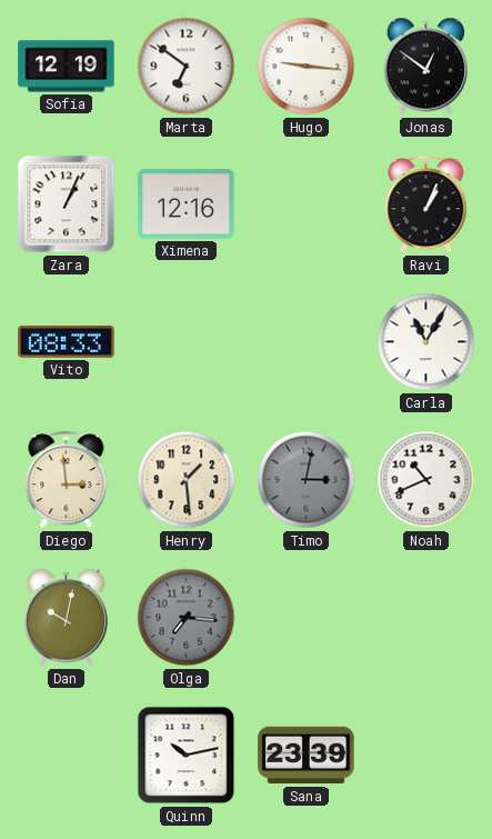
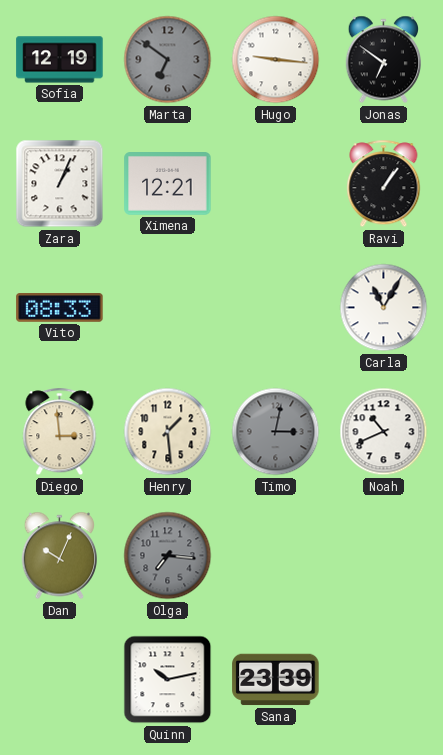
Marta dial: white -> grey
Jonas: 12:51 -> 6:51
Ximena: 12:16 -> 12:21
Ravi: 1:04 -> 1:06
Dan: 10:02 -> 10:04
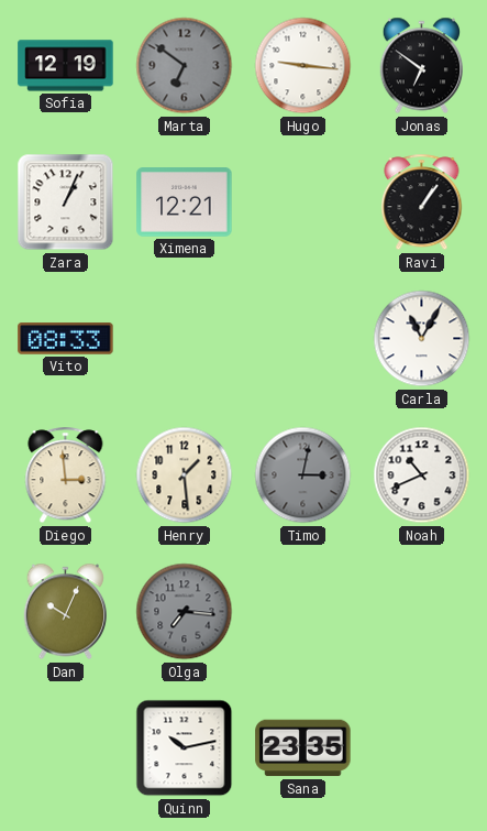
Sana: 23:39 -> 23:35
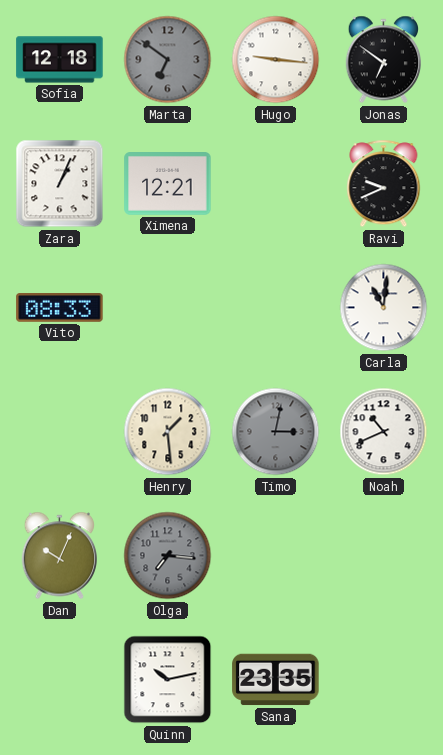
Sofia: 12:19 -> 12:18
Ravi: 1:06 -> 9:41
Carla: 11:05 -> 11:01
Diego: 2:59 -> none
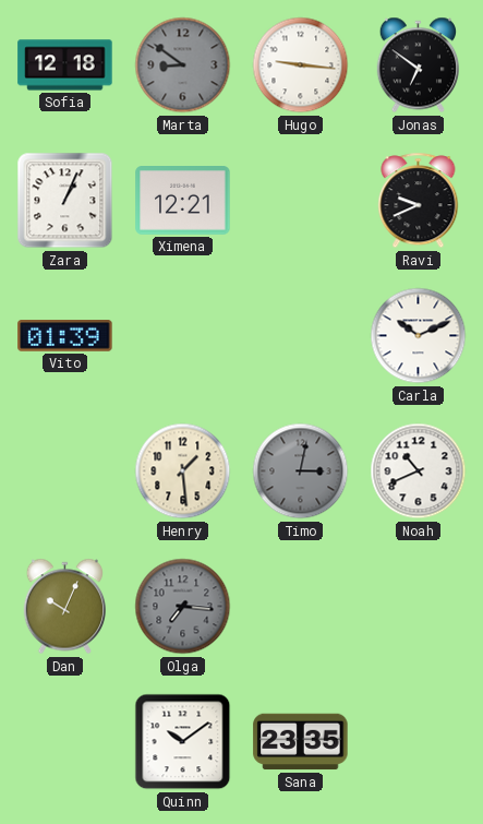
Marta: 6:51 -> 8:51
Vito: 08:33 -> 01:39
Carla: 11:01 -> 10:11
Quinn: 10:13 -> 10:09
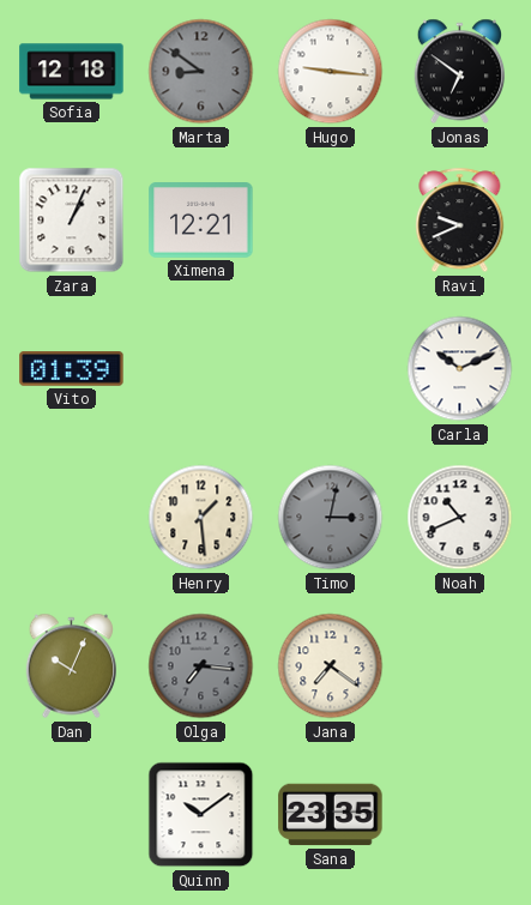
Jana: none -> 7:21
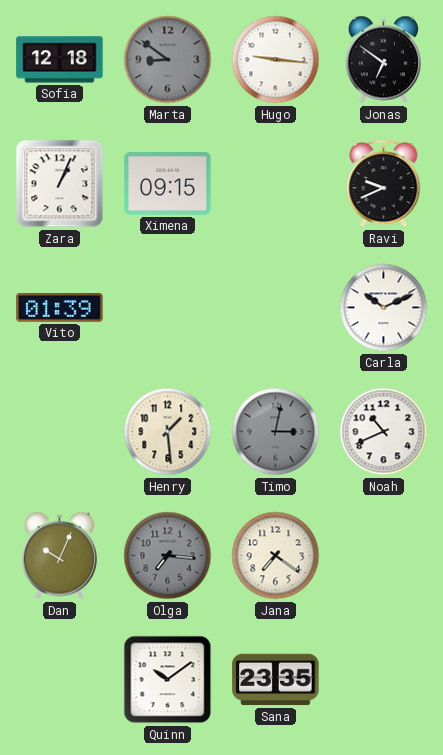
Ximena: 12:21 -> 09:15
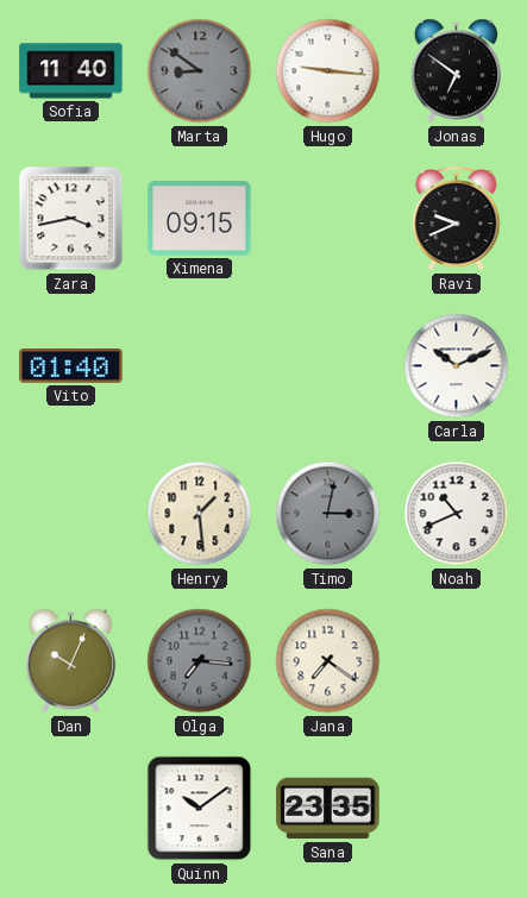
Sofia: 12:18 -> 11:40
Zara: 1:04 -> 3:43
Vito: 01:39 -> 01:40
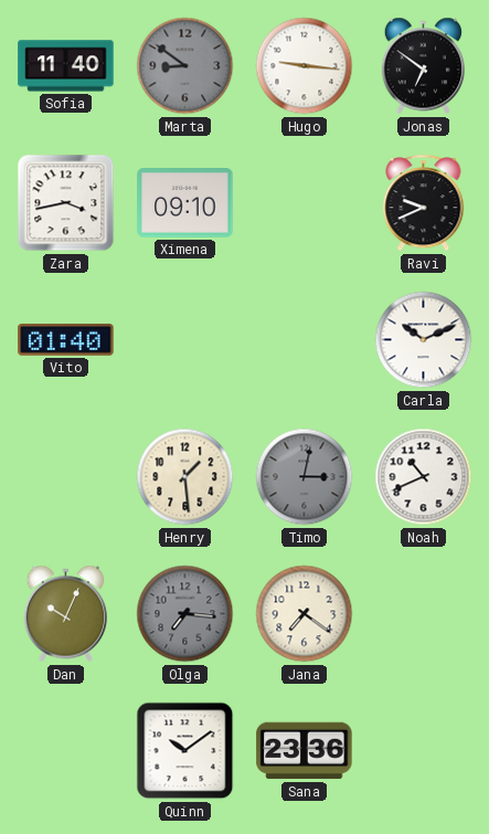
Ximena: 09:15 -> 09:10
Sana: 23:35 -> 23:36
